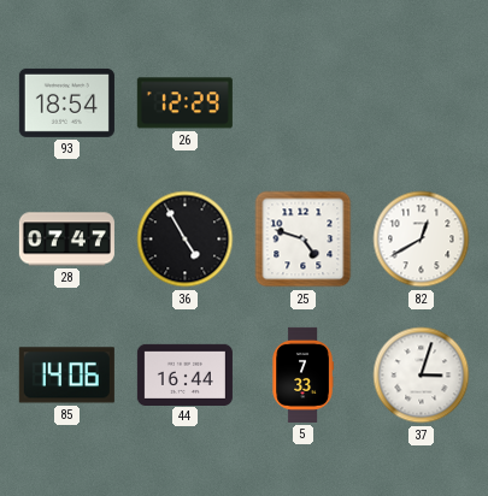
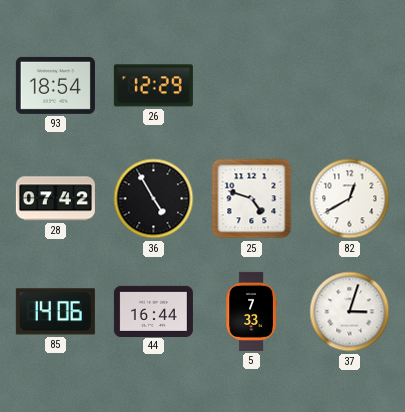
28: 07:47 -> 07:42
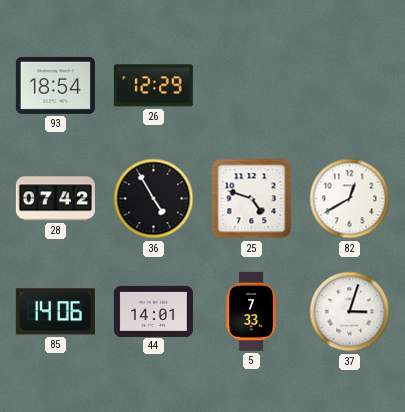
44: 16:44 -> 14:01
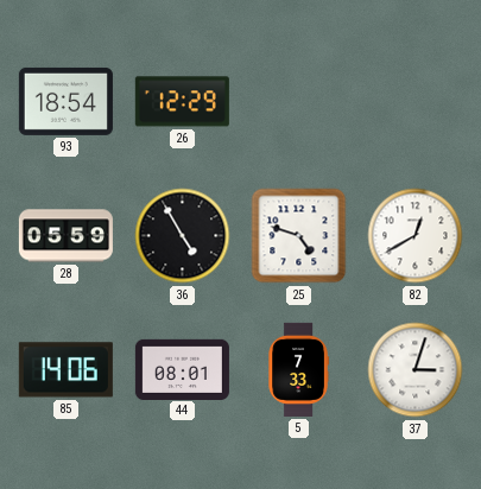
28: 07:42 -> 05:59
44: 14:01 -> 08:01
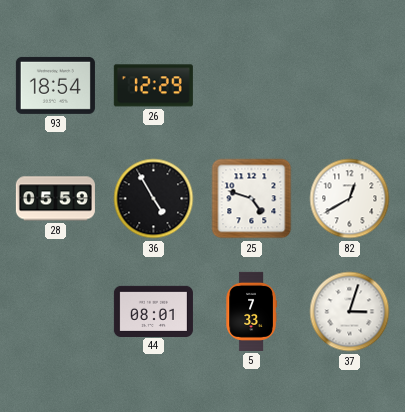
85: 14:06 -> none
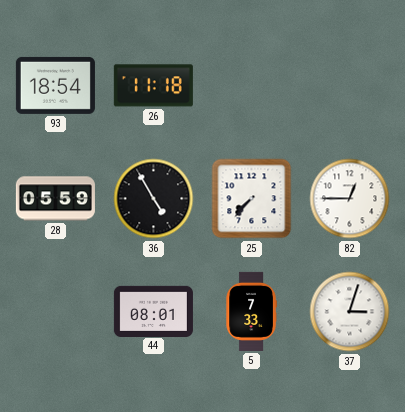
26: 12:29 -> 11:18
25: 4:48 -> 7:37
82: 12:40 -> 12:45
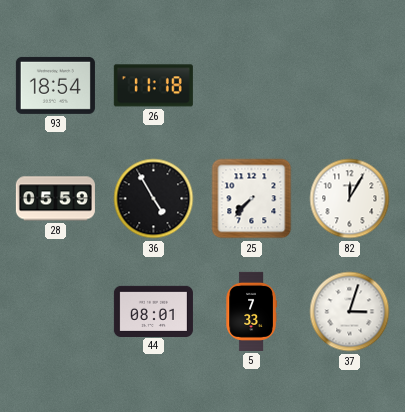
82: 12:45 -> 12:05
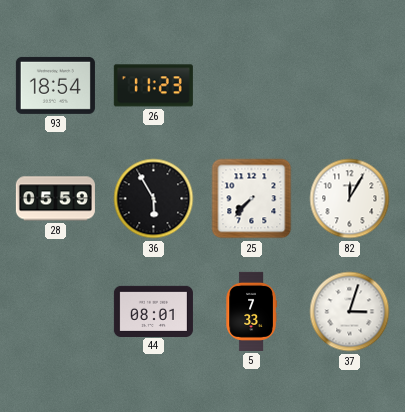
26: 11:18 -> 11:23
36: 4:55 -> 5:55
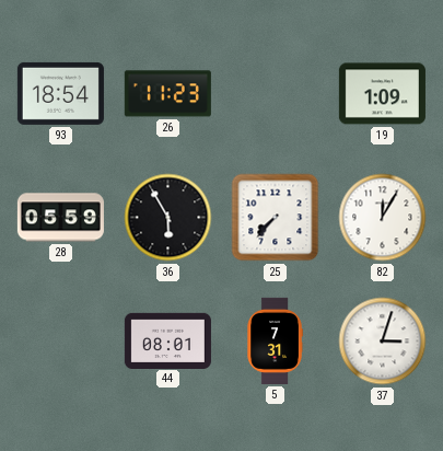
19: none -> 1:09
5: 7:33 -> 7:31
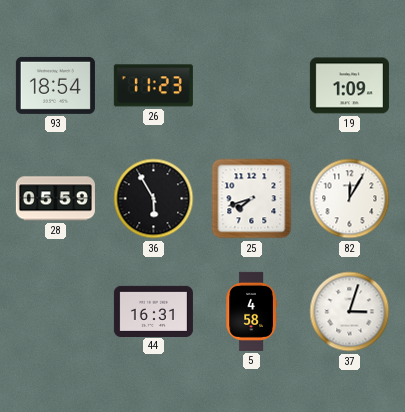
25: 7:37 -> 7:42
44: 08:01 -> 16:31
5: 7:31 -> 4:58
